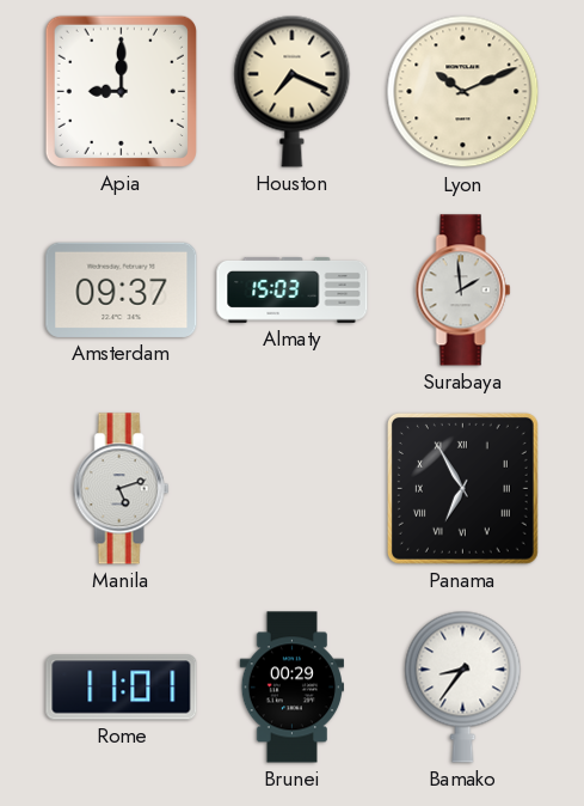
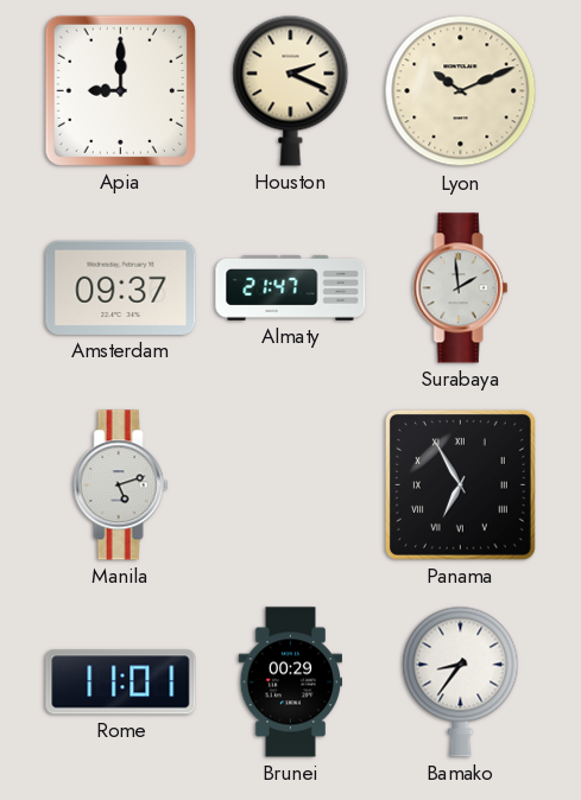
Houston: 7:19 -> 2:19
Almaty: 15:03 -> 21:47
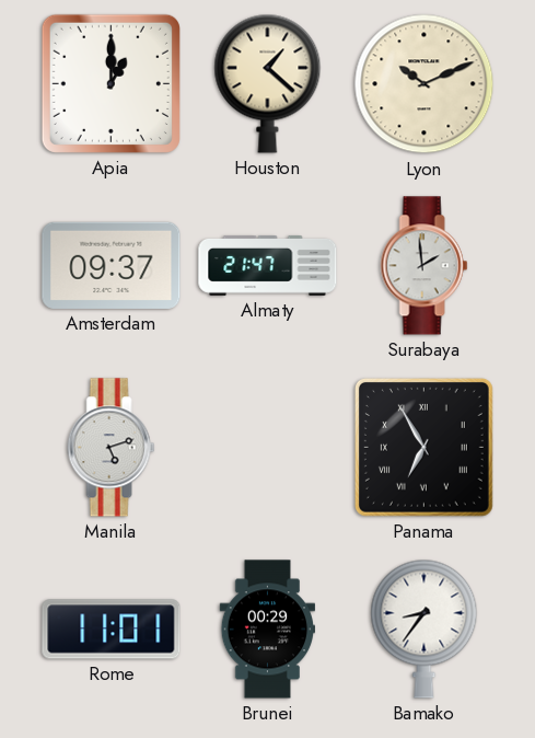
Apia: 9:00 -> 1:00
Houston: 2:19 -> 1:22
